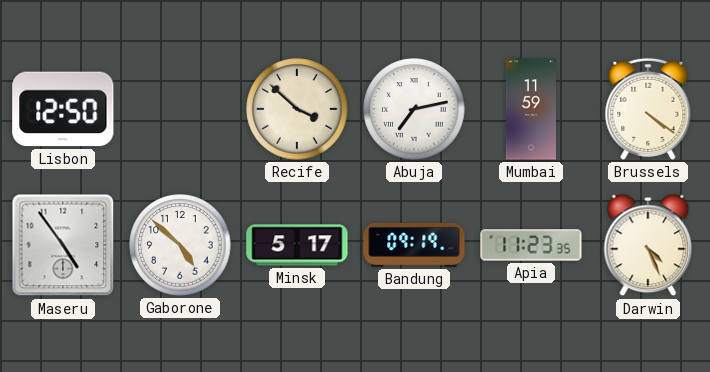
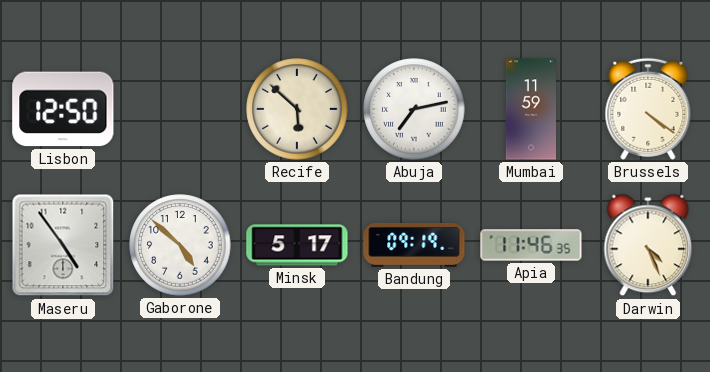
Recife: 3:52 -> 5:52
Apia: 11:23 -> 11:46
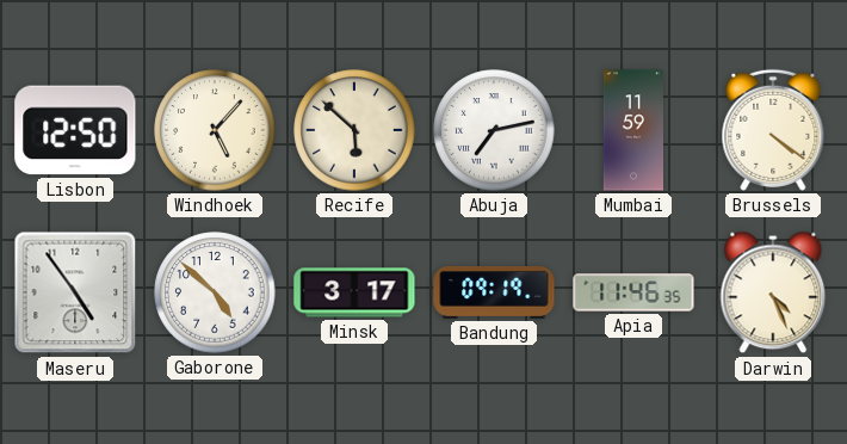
Windhoek: none -> 5:07
Minsk: 5:17 -> 3:17
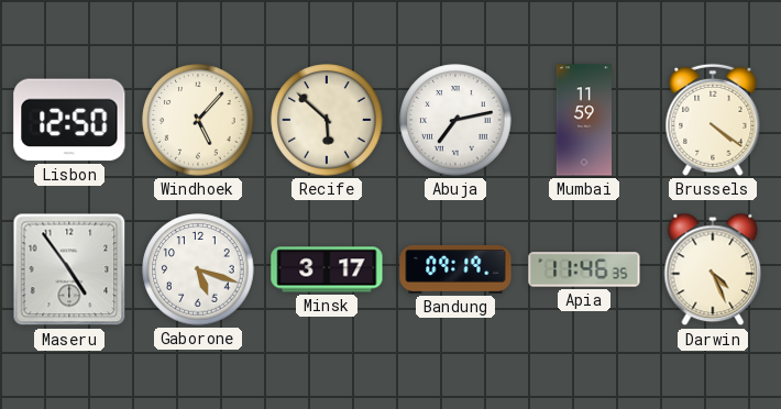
Gaborone: 4:52 -> 5:18
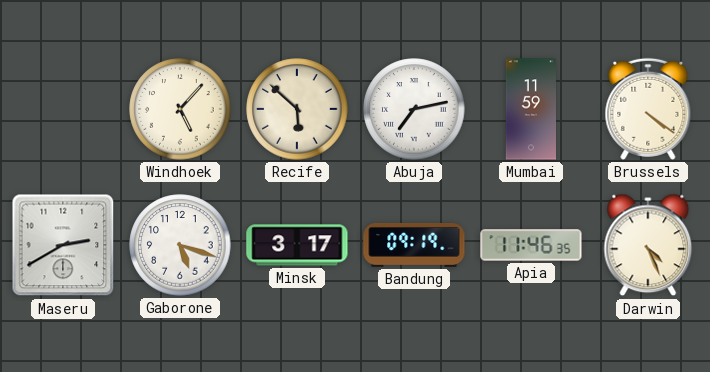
Lisbon: 12:50 -> none
Maseru: 4:54 -> 2:40
